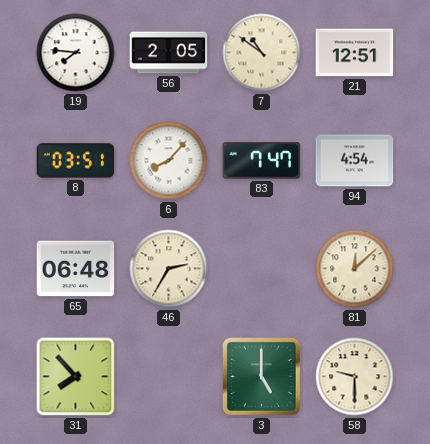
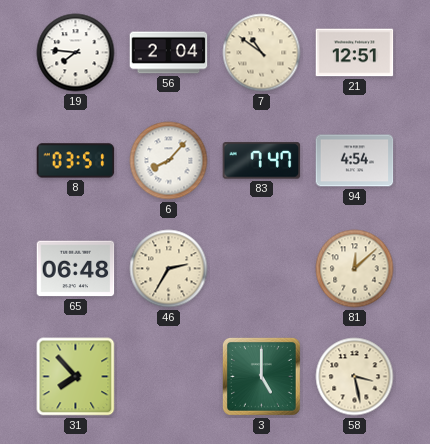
56: 2:05 -> 2:04
58: 9:30 -> 3:28
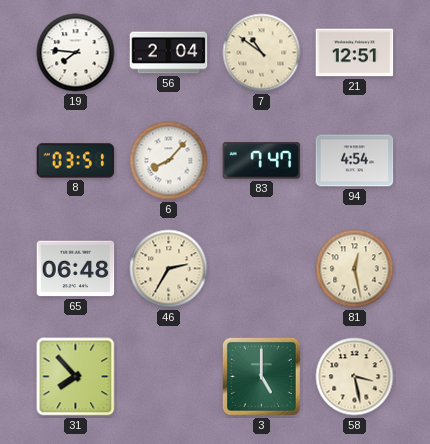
81: 12:08 -> 12:28
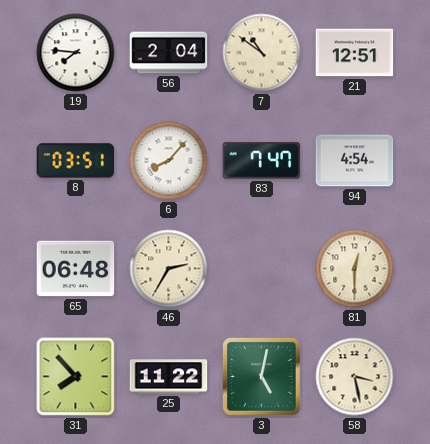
81: 12:28 -> 12:30
25: none -> 11:22
3: 5:00 -> 5:02
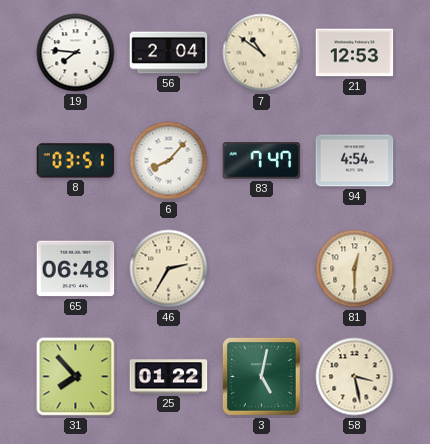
21: 12:51 -> 12:53
25: 11:22 -> 01:22
